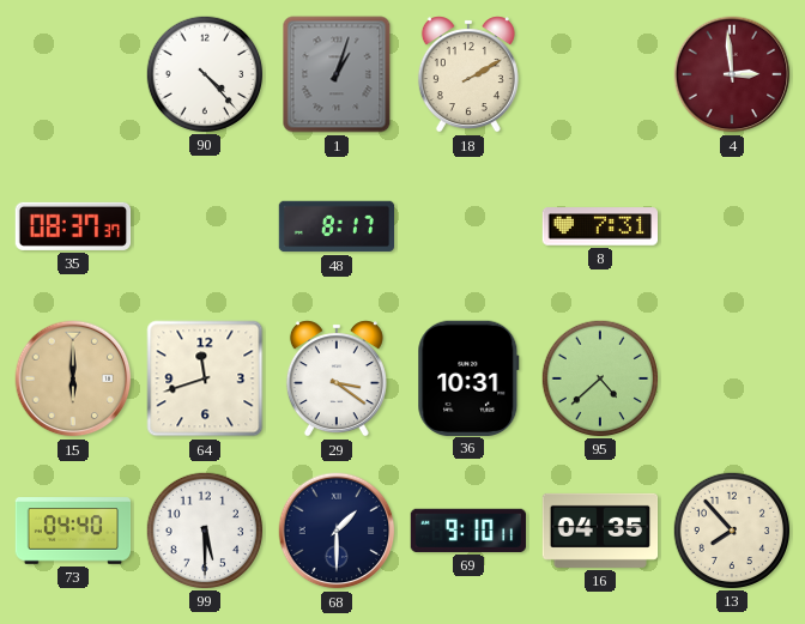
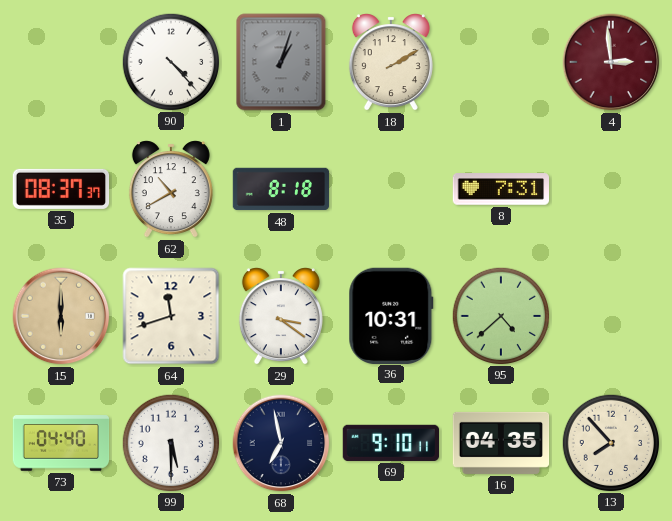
62: none -> 10:40
48: 8:17 -> 8:18
68: 1:30 -> 6:58
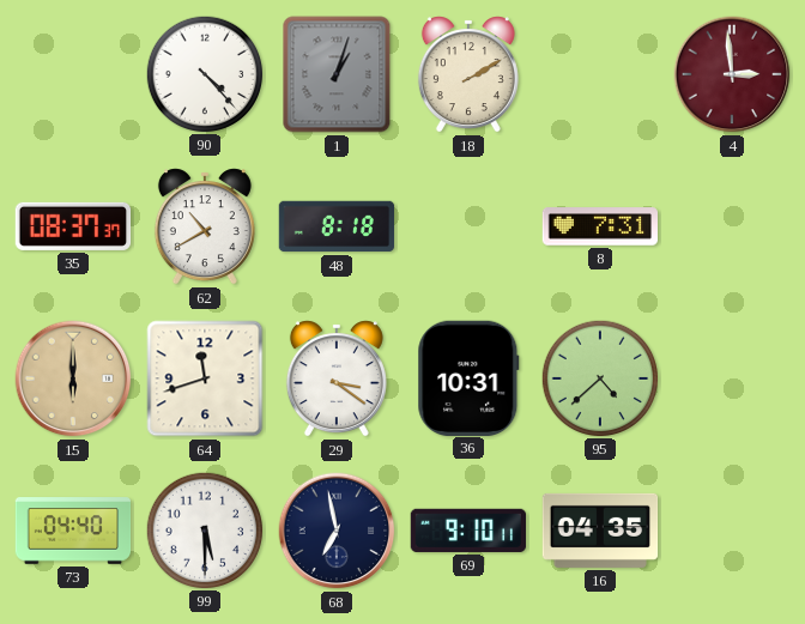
13: 7:53 -> none
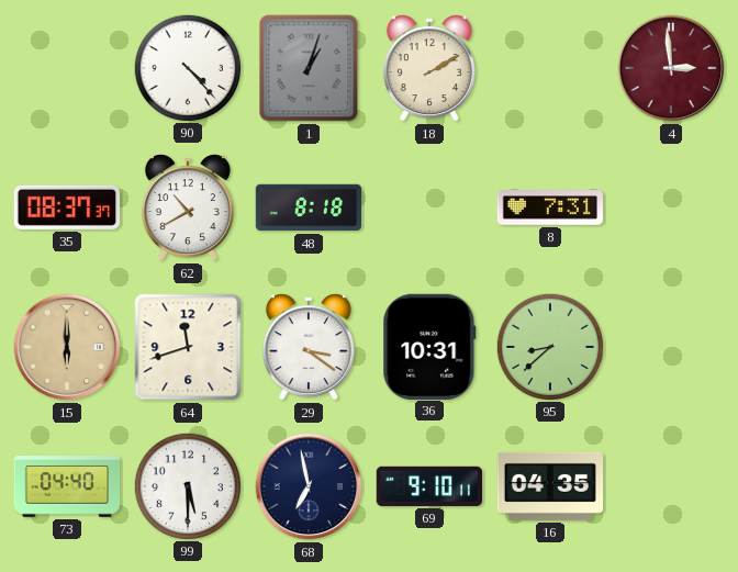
95: 4:38 -> 8:38
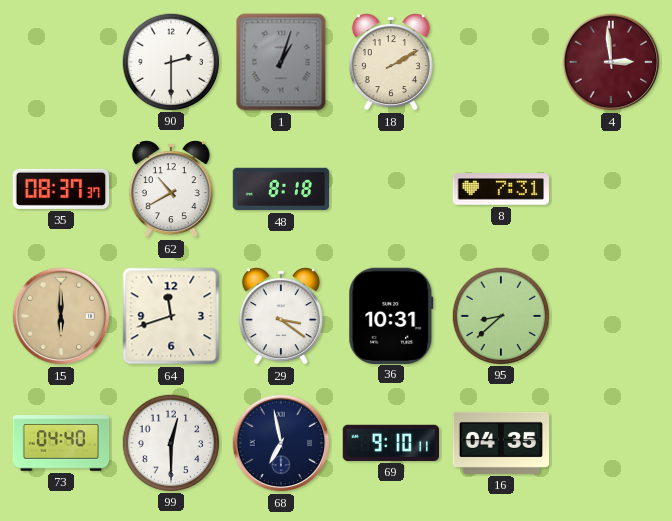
90: 4:23 -> 2:30
99: 5:30 -> 12:30
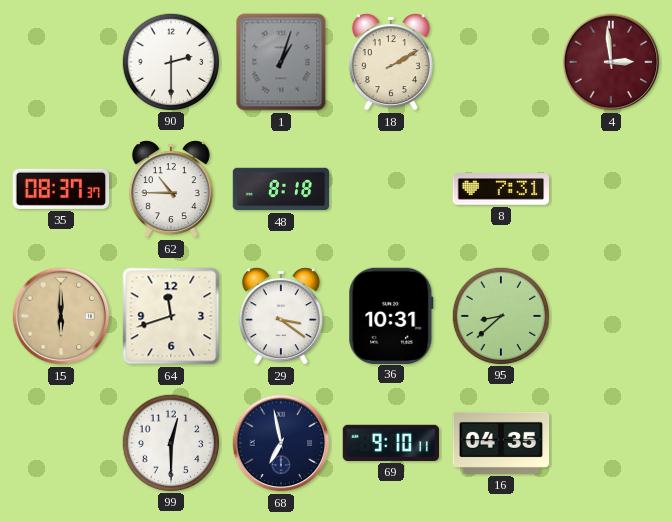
62: 10:40 -> 10:45
73: 04:40 -> none
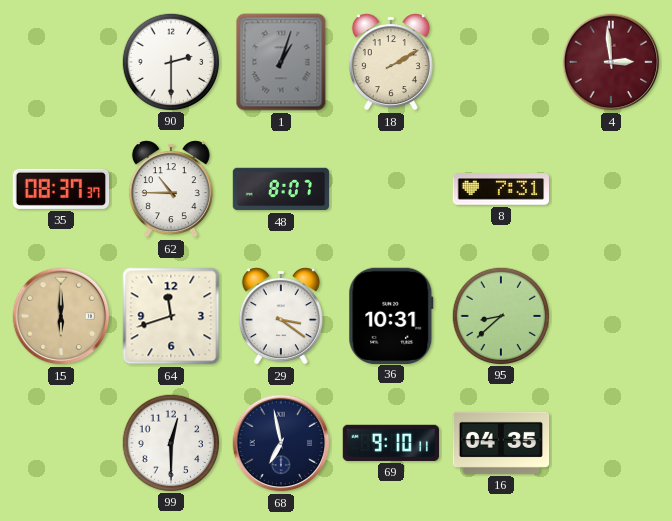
48: 8:18 -> 8:07
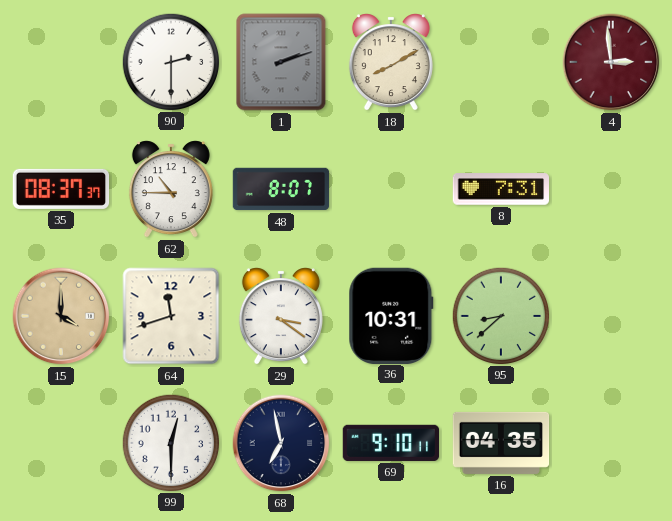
1: 1:03 -> 2:12
18: 2:10 -> 8:10
15: 6:00 -> 4:00
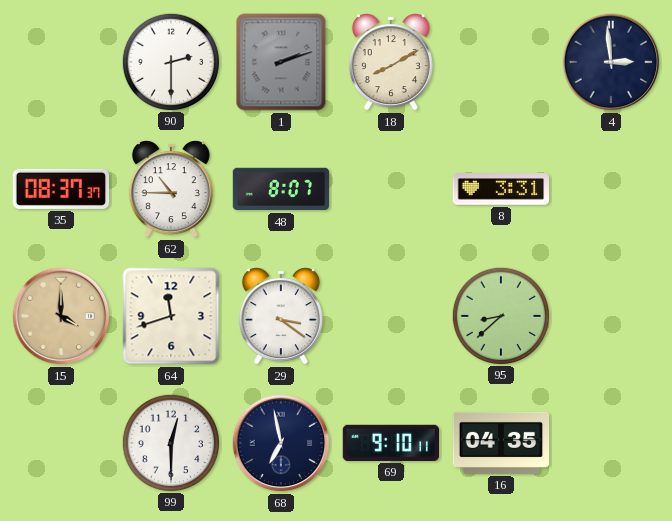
4 dial: burgundy -> navy
8: 7:31 -> 3:31
36: 10:31 -> none
